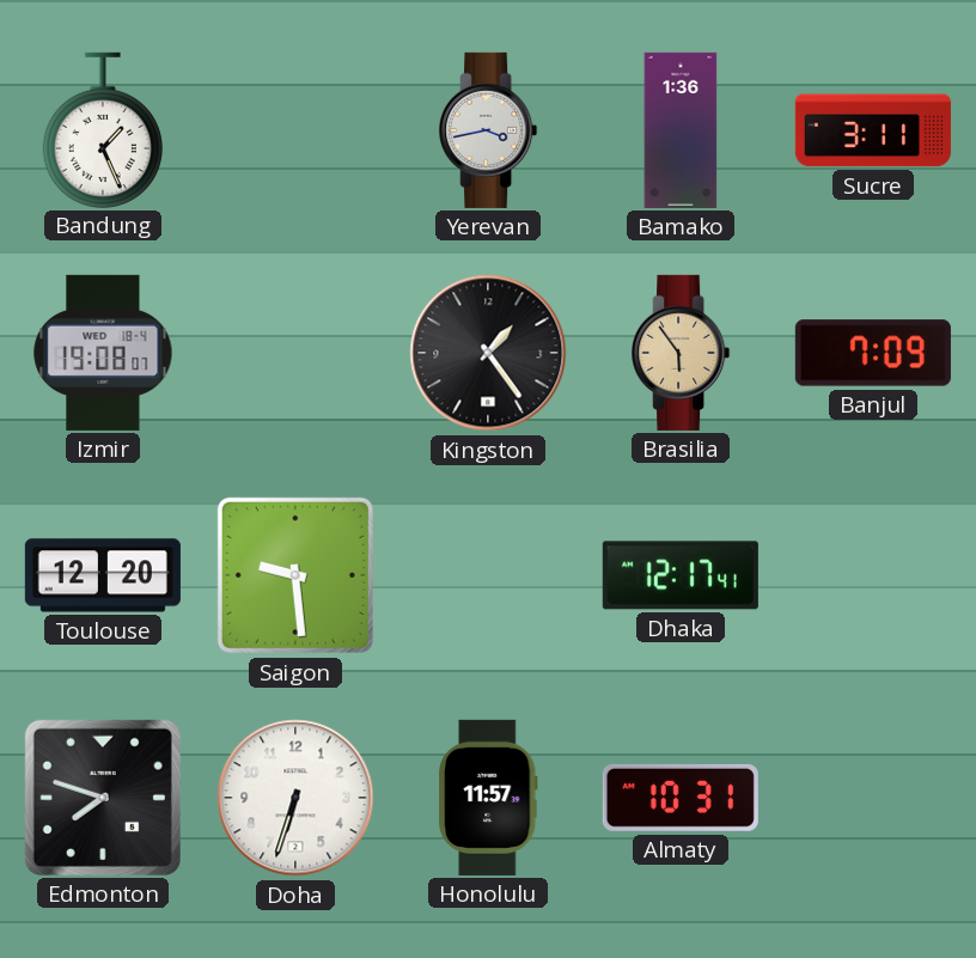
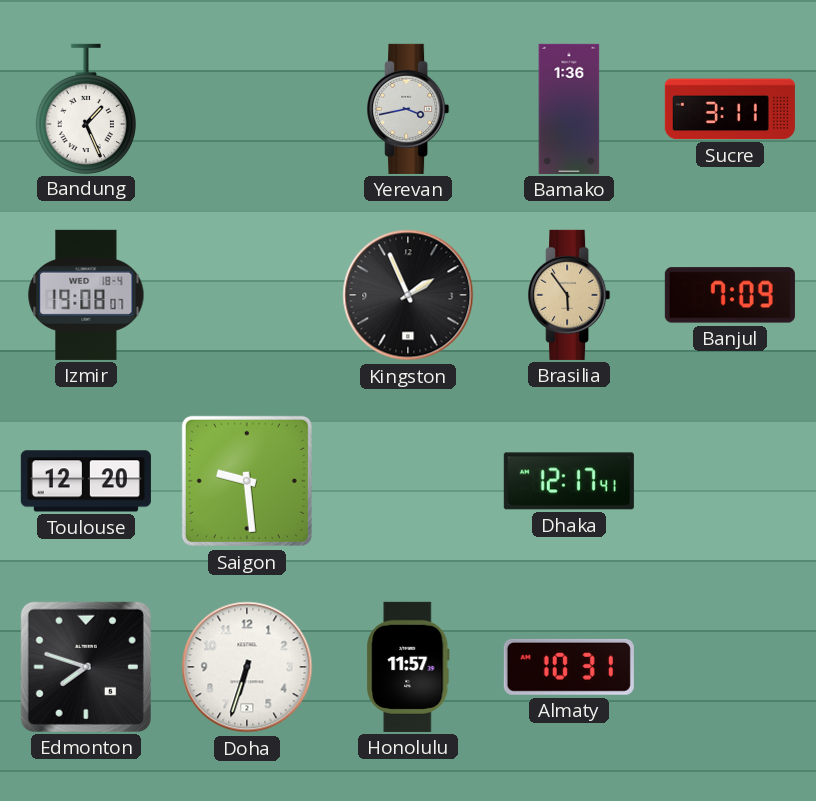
Kingston: 1:24 -> 1:56
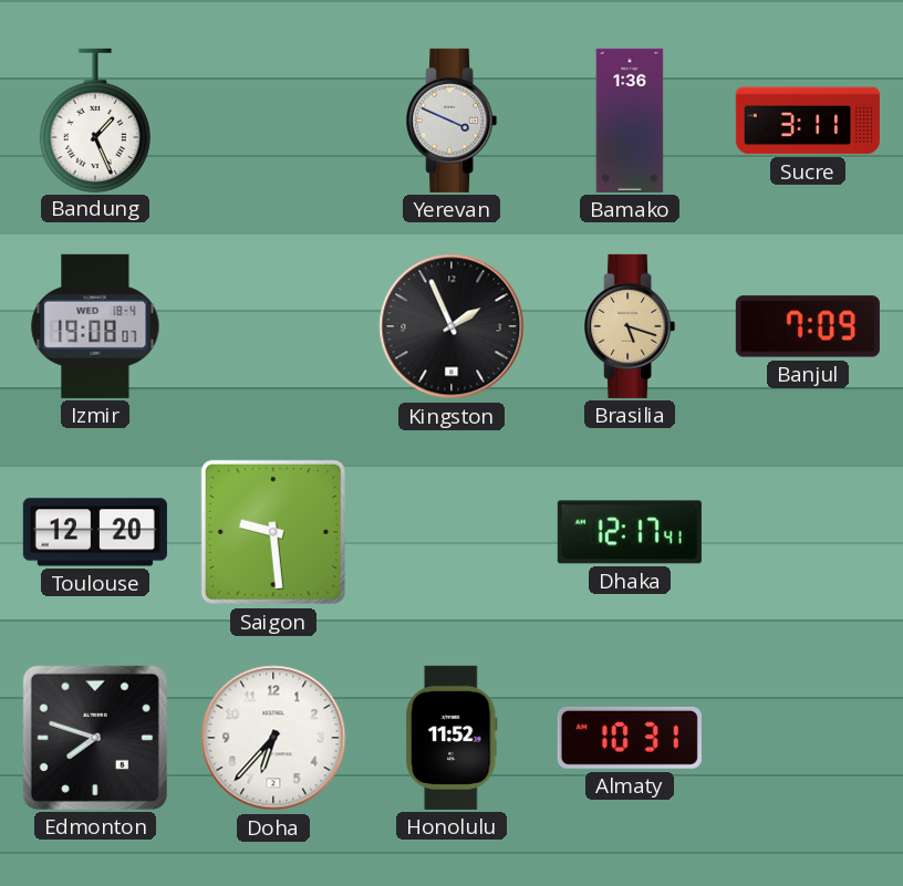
Yerevan: 3:43 -> 3:49
Brasilia: 5:54 -> 5:18
Doha: 6:33 -> 6:37
Honolulu: 11:57 -> 11:52
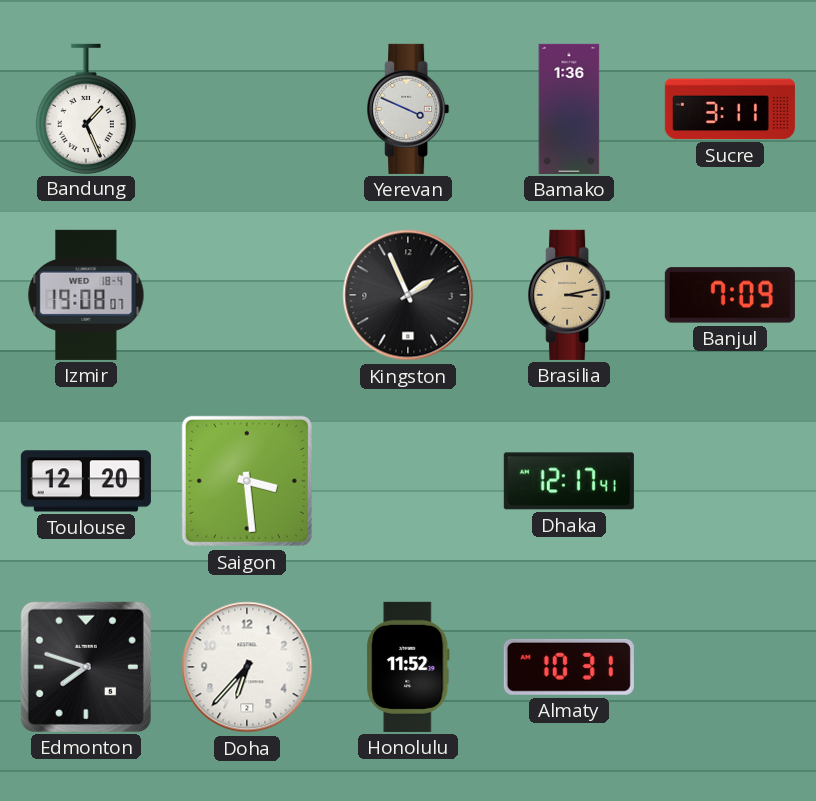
Brasilia: 5:18 -> 3:13
Saigon: 9:29 -> 3:29
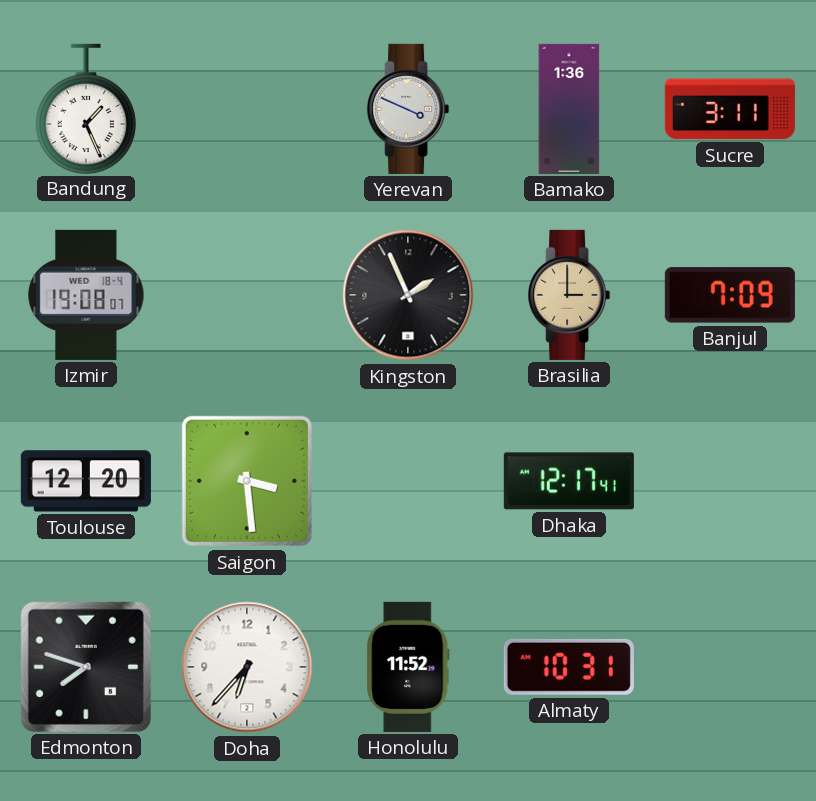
Brasilia: 3:13 -> 3:00
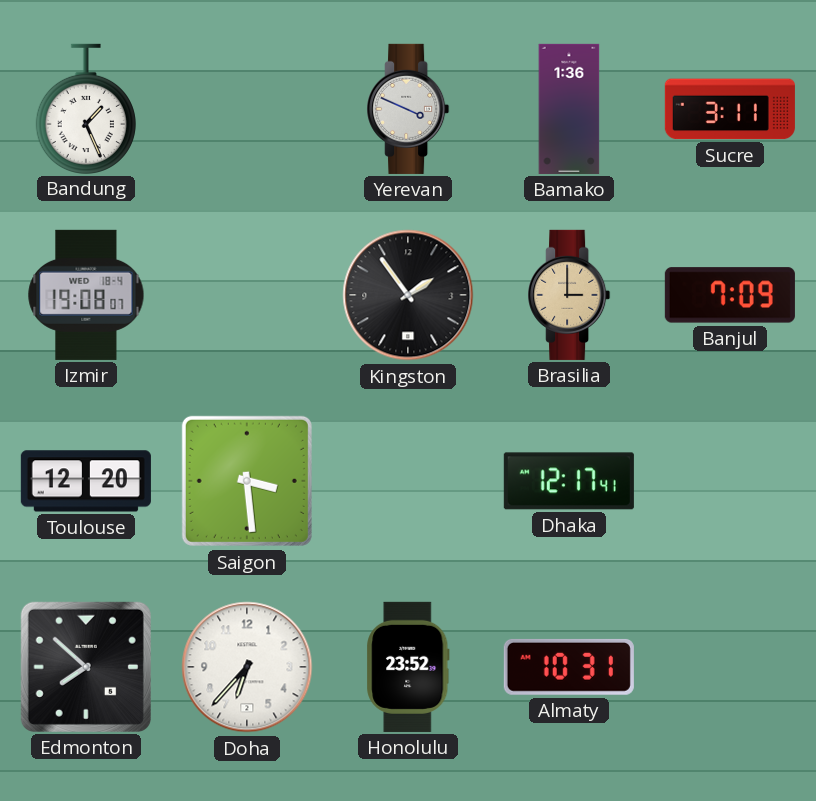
Kingston: 1:56 -> 1:54
Edmonton: 7:48 -> 7:52
Honolulu: 11:52 -> 23:52
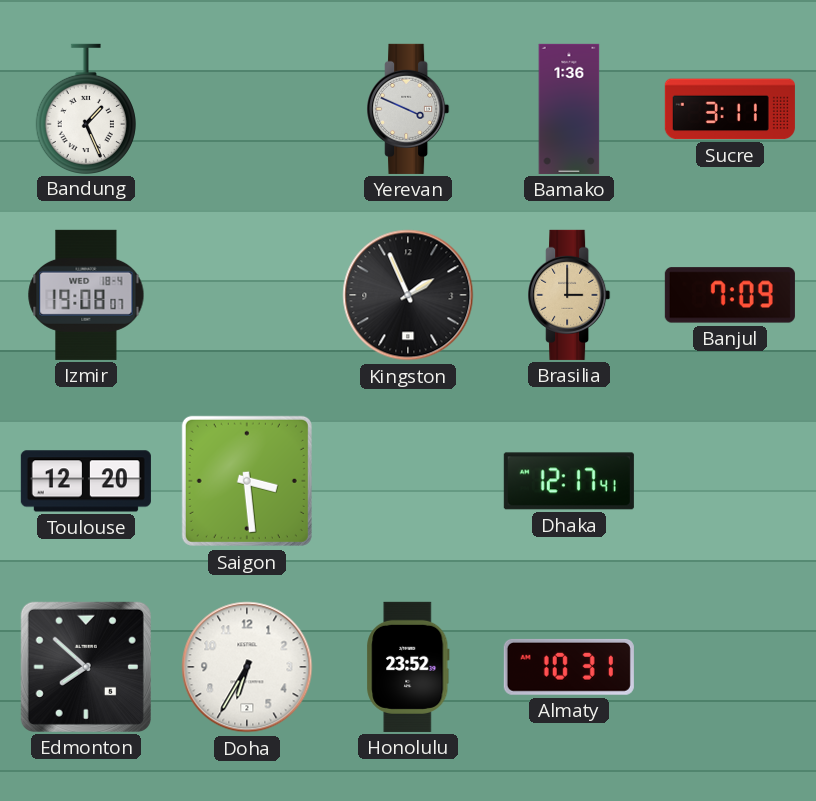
Kingston: 1:54 -> 1:56
Doha: 6:37 -> 6:35
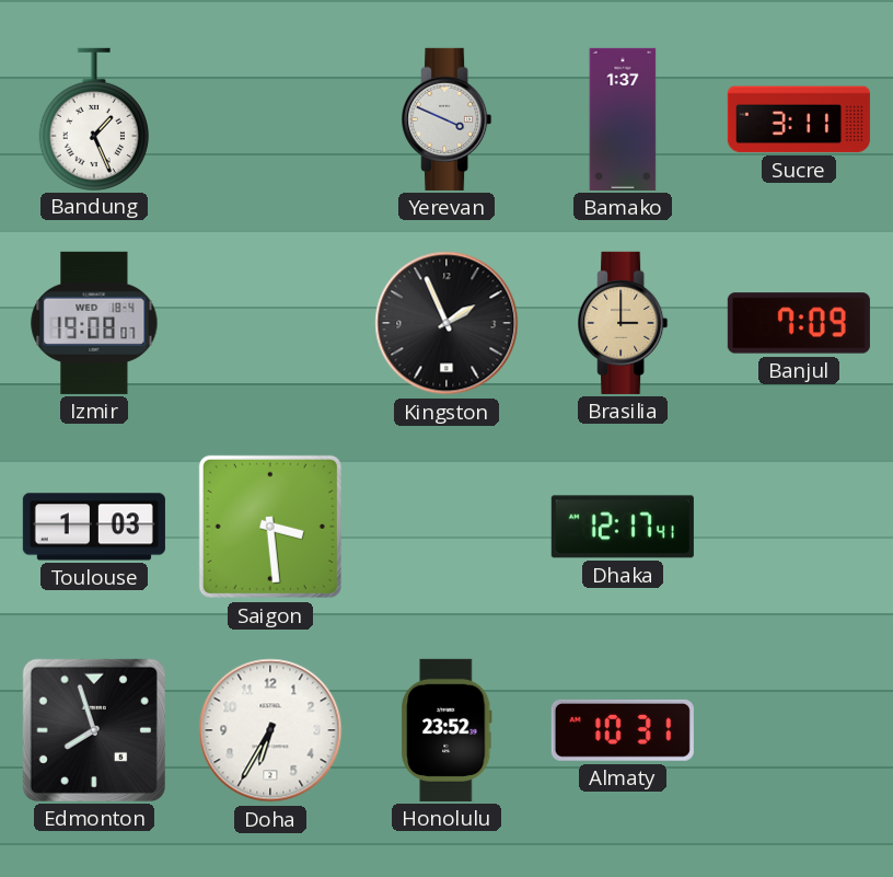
Bamako: 1:36 -> 1:37
Toulouse: 12:20 -> 1:03
Edmonton: 7:52 -> 7:57
